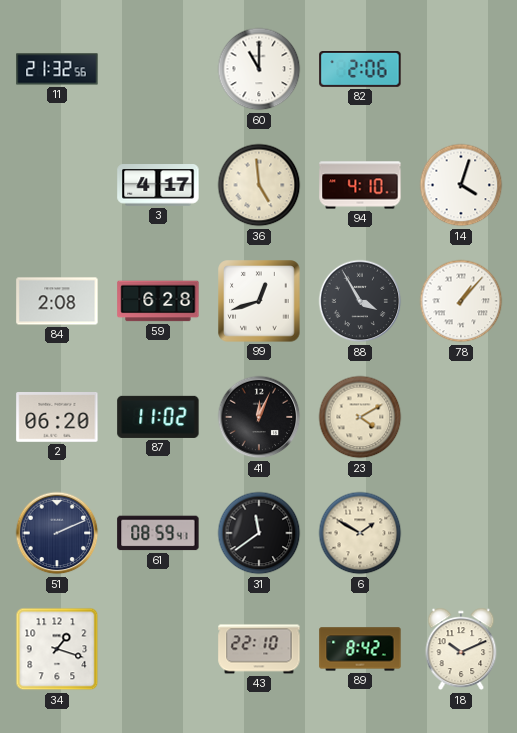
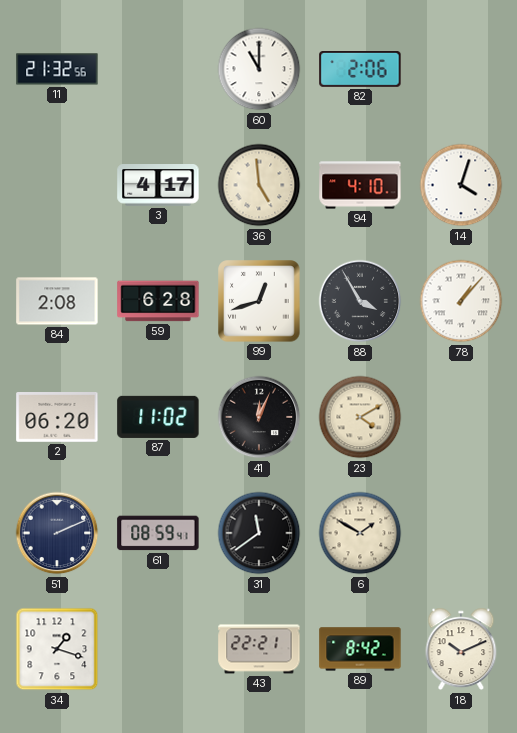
43: 22:10 -> 22:21
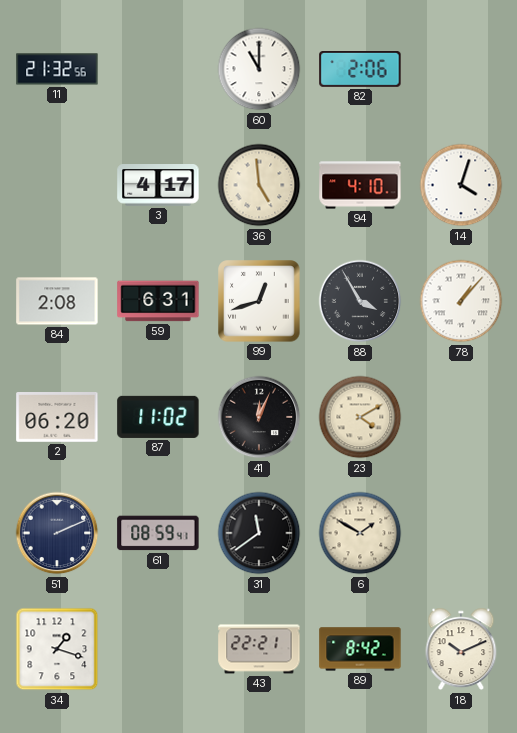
59: 6:28 -> 6:31
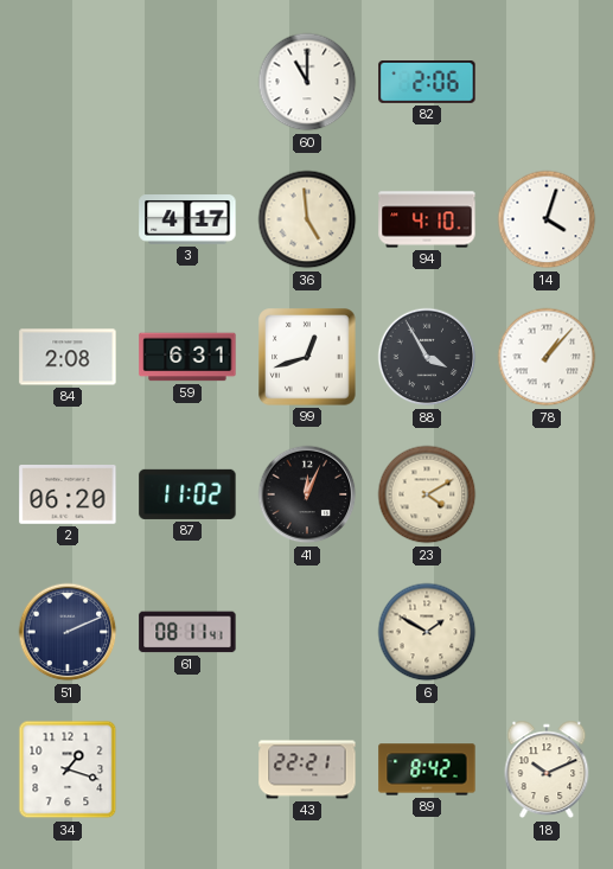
11: 21:32 -> none
61: 08:59 -> 08:11
31: 11:39 -> none
